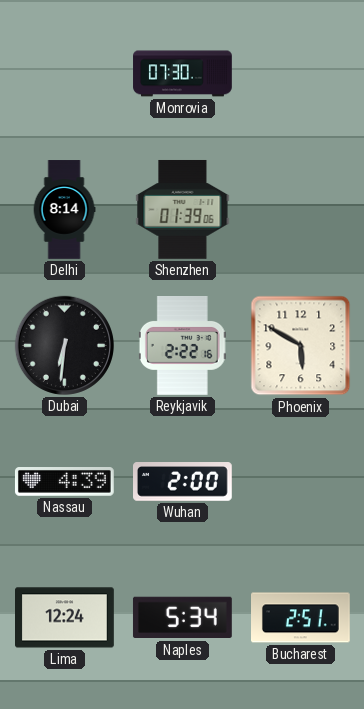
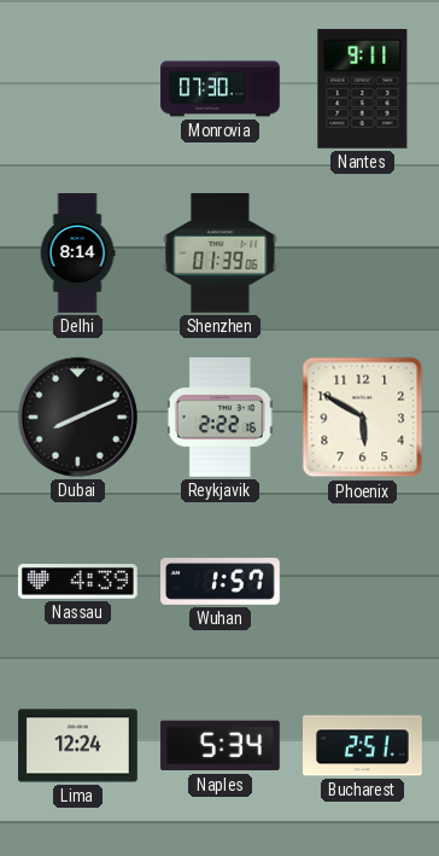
Nantes: none -> 9:11
Dubai: 6:31 -> 8:11
Wuhan: 2:00 -> 1:57
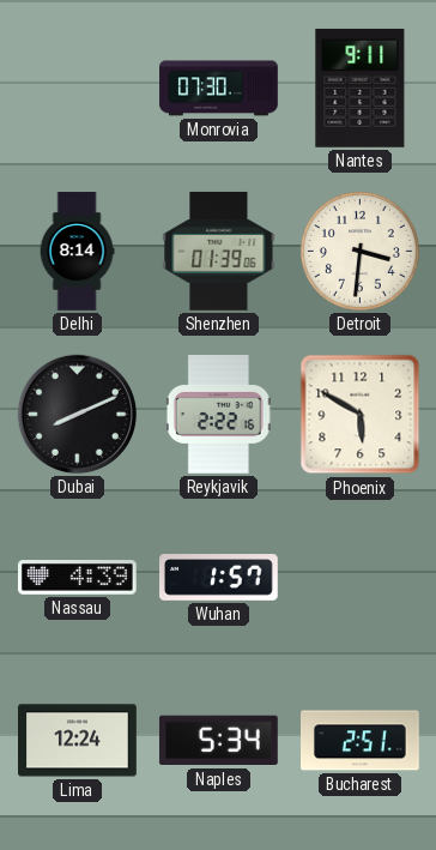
Detroit: none -> 3:31
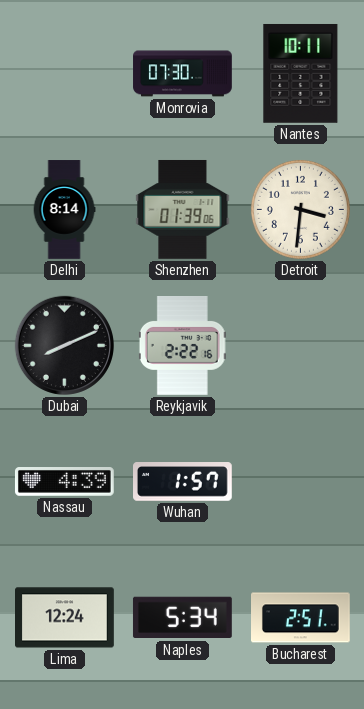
Nantes: 9:11 -> 10:11
Phoenix: 5:50 -> none
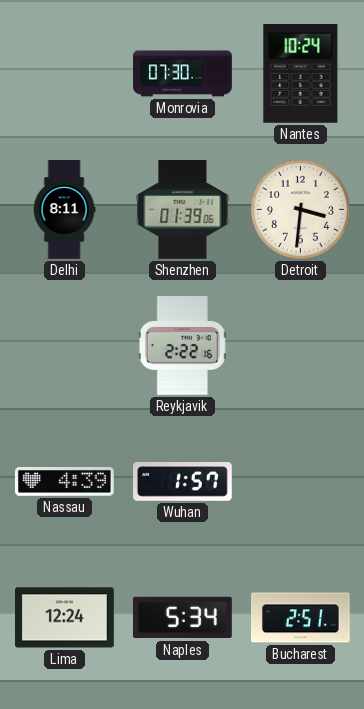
Nantes: 10:11 -> 10:24
Delhi: 8:14 -> 8:11
Dubai: 8:11 -> none
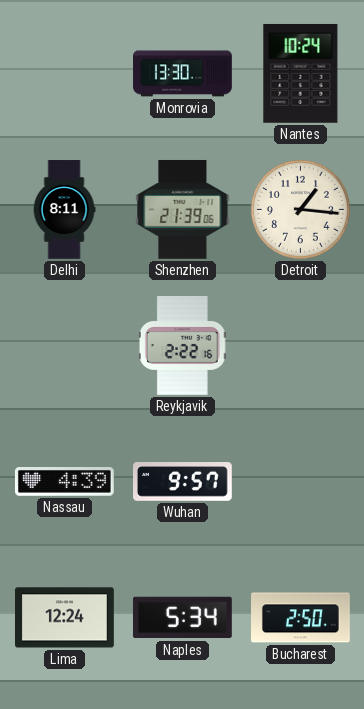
Monrovia: 07:30 -> 13:30
Shenzhen: 01:39 -> 21:39
Detroit: 3:31 -> 1:16
Wuhan: 1:57 -> 9:57
Bucharest: 2:51 -> 2:50
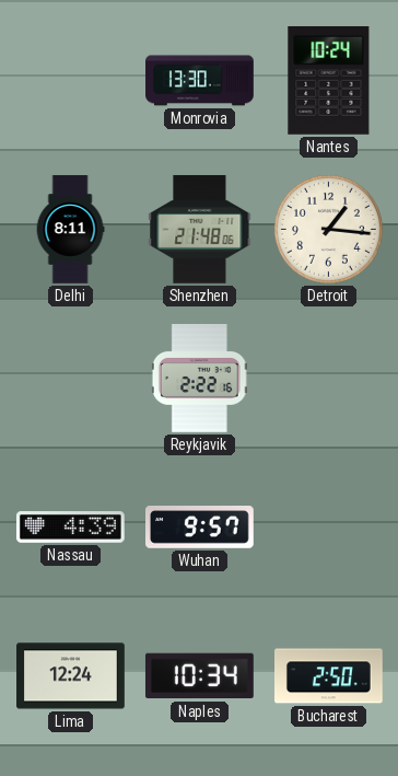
Shenzhen: 21:39 -> 21:48
Naples: 5:34 -> 10:34
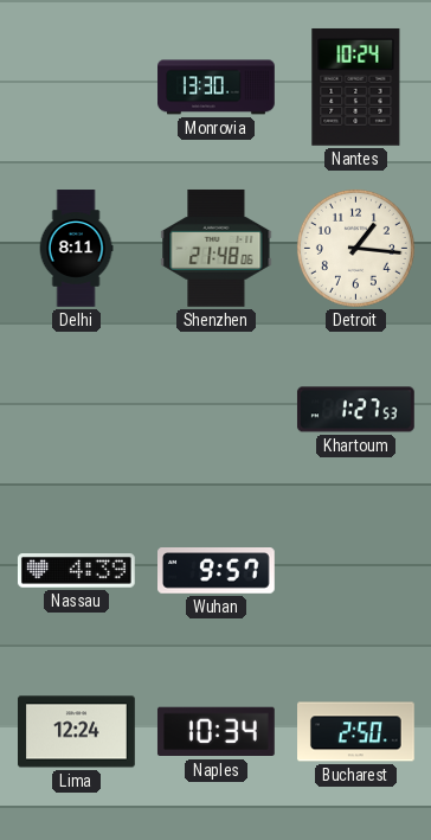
Reykjavik: 2:22 -> none
Khartoum: none -> 1:27
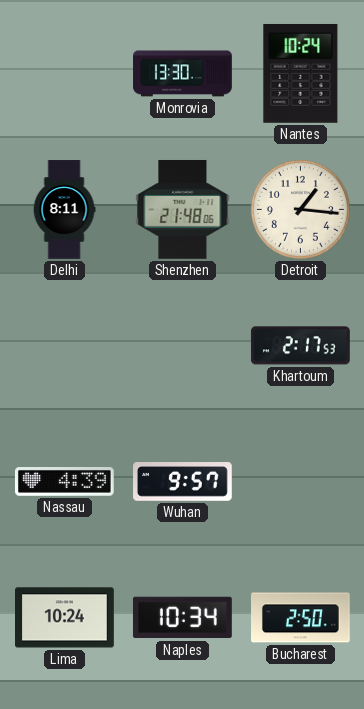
Khartoum: 1:27 -> 2:17
Lima: 12:24 -> 10:24
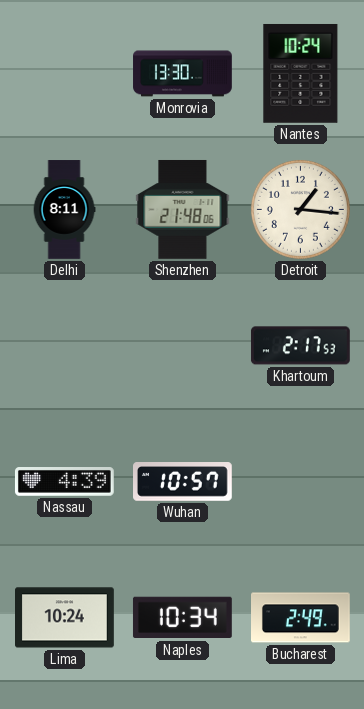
Wuhan: 9:57 -> 10:57
Bucharest: 2:50 -> 2:49
